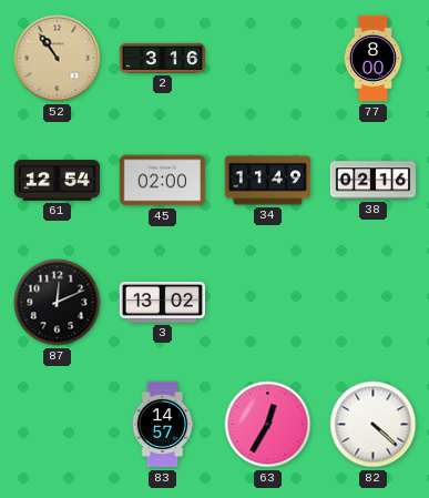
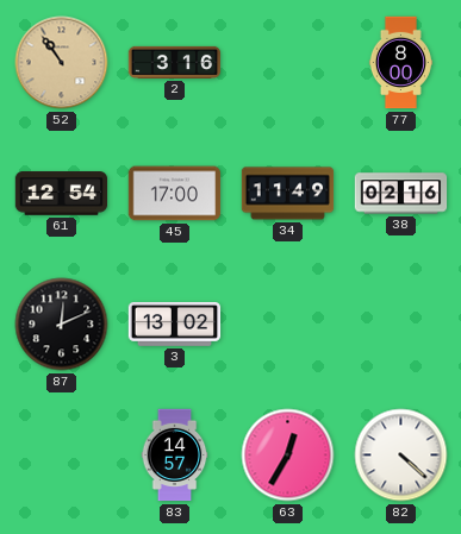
45: 02:00 -> 17:00
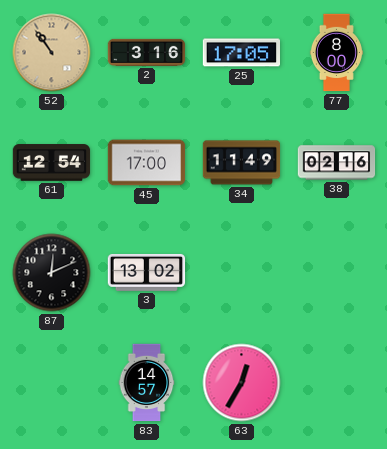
25: none -> 17:05
82: 4:22 -> none
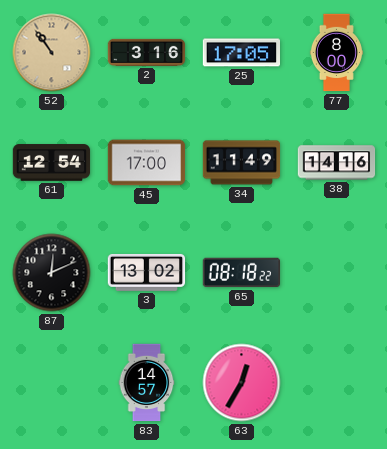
38: 02:16 -> 14:16
65: none -> 08:18
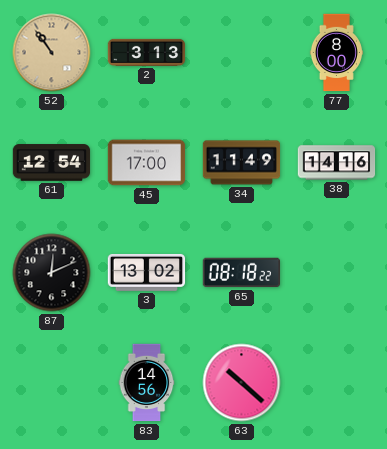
2: 3:16 -> 3:13
25: 17:05 -> none
83: 14:57 -> 14:56
63: 12:35 -> 10:22
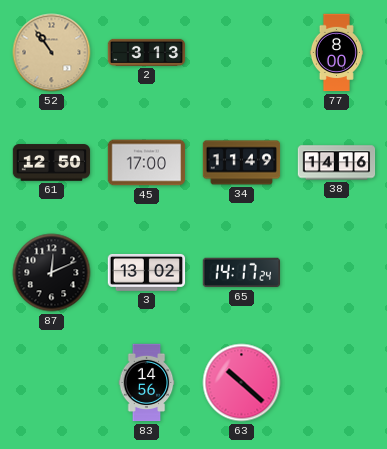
61: 12:54 -> 12:50
65: 08:18 -> 14:17
